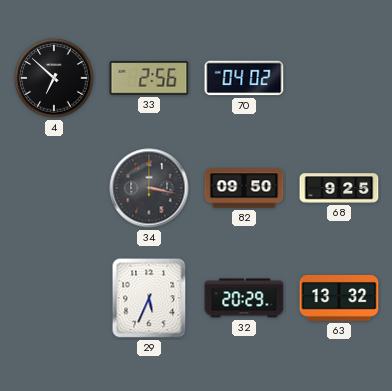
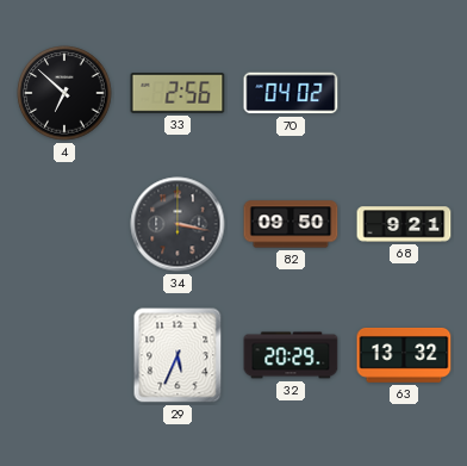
68: 9:25 -> 9:21
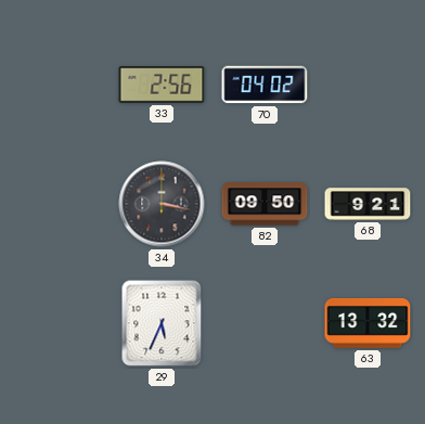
4: 6:52 -> none
32: 20:29 -> none
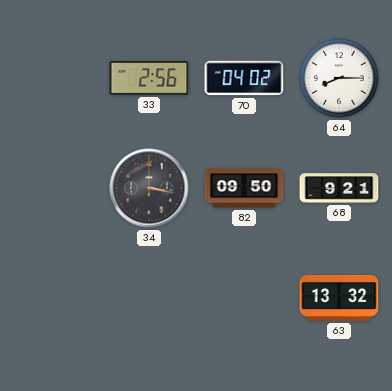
64: none -> 8:15
29: 5:34 -> none
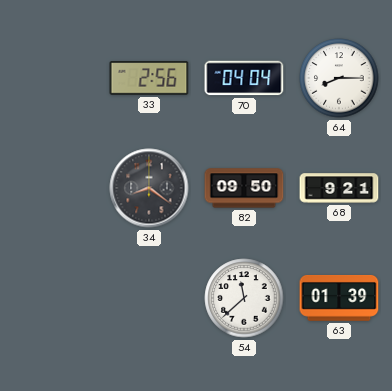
70: 04:02 -> 04:04
34: 3:17 -> 8:21
54: none -> 11:38
63: 13:32 -> 01:39
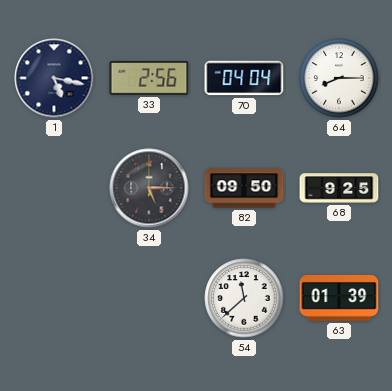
1: none -> 5:17
34: 8:21 -> 5:15
68: 9:21 -> 9:25
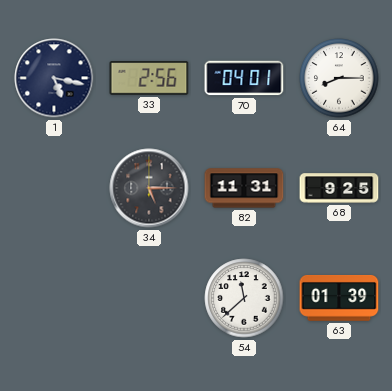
70: 04:04 -> 04:01
82: 09:50 -> 11:31
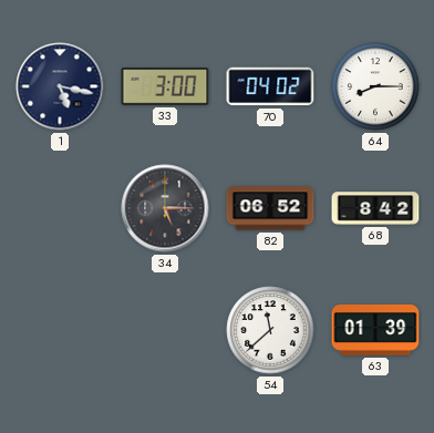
33: 2:56 -> 3:00
70: 04:01 -> 04:02
82: 11:31 -> 06:52
68: 9:25 -> 8:42
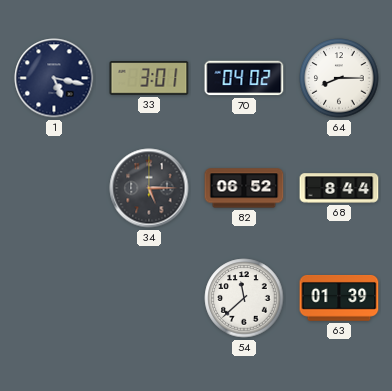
33: 3:00 -> 3:01
68: 8:42 -> 8:44
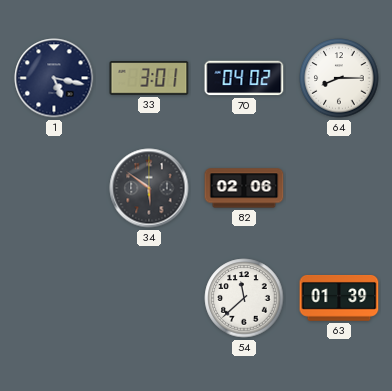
34: 5:15 -> 5:51
82: 06:52 -> 02:06
68: 8:44 -> none
